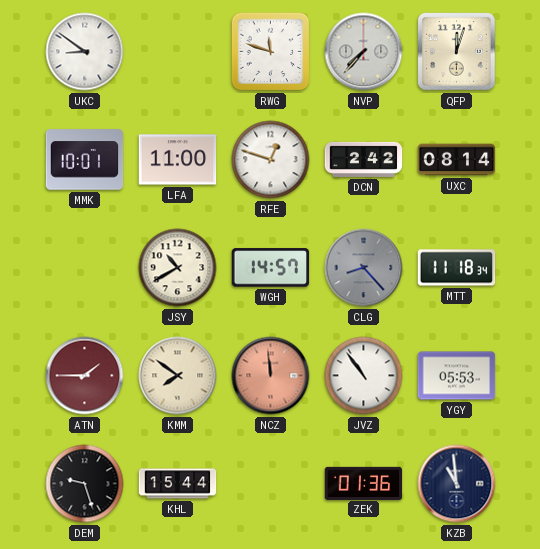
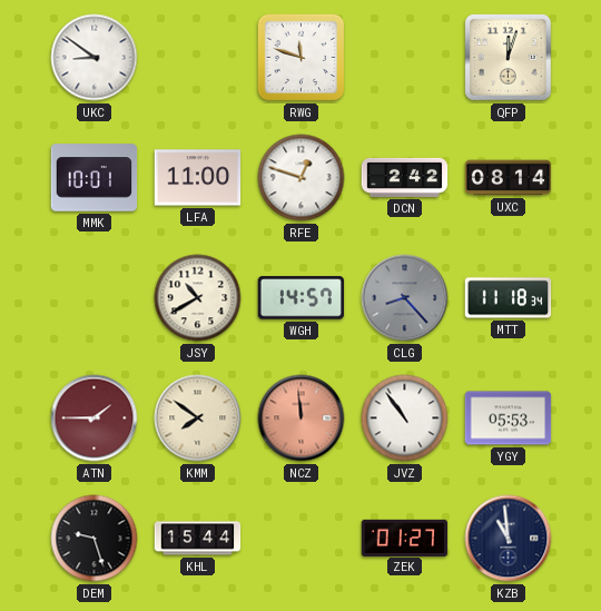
NVP: 7:37 -> none
ZEK: 01:36 -> 01:27
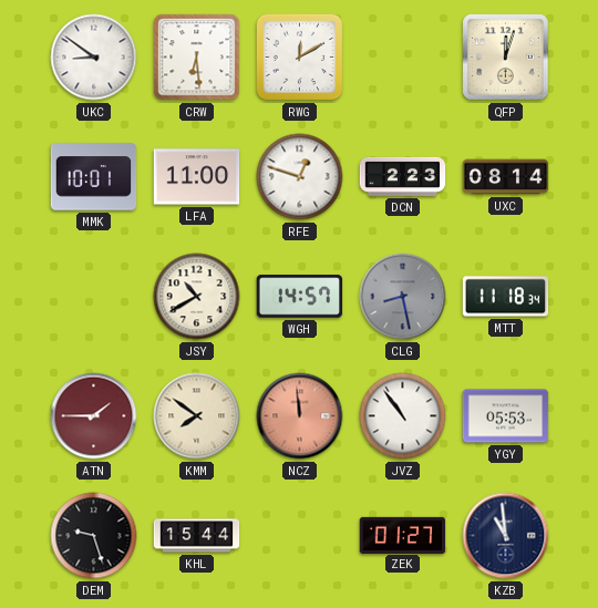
CRW: none -> 6:29
RWG: 11:48 -> 12:10
DCN: 2:42 -> 2:23
CLG: 8:23 -> 8:28
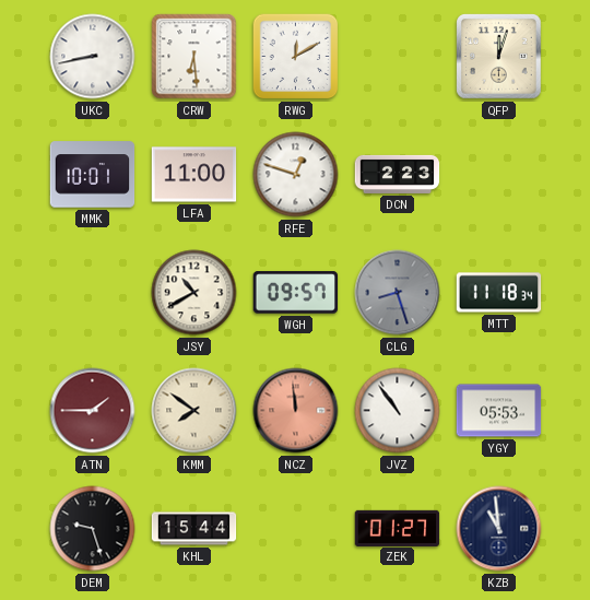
UKC: 8:51 -> 8:43
UXC: 08:14 -> none
WGH: 14:57 -> 09:57
CLG: 8:28 -> 8:27
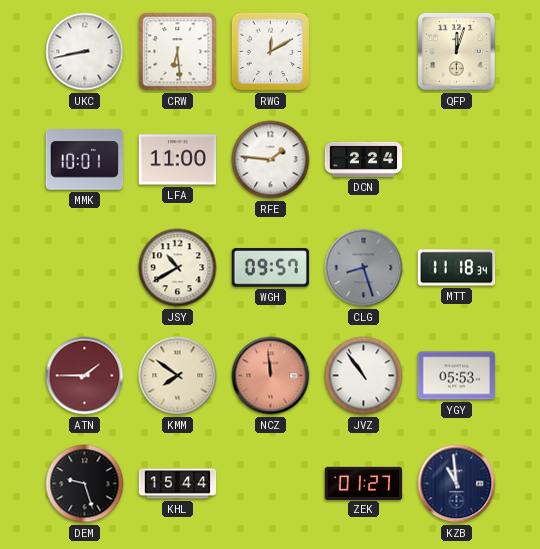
RFE: 12:48 -> 1:46
DCN: 2:23 -> 2:24
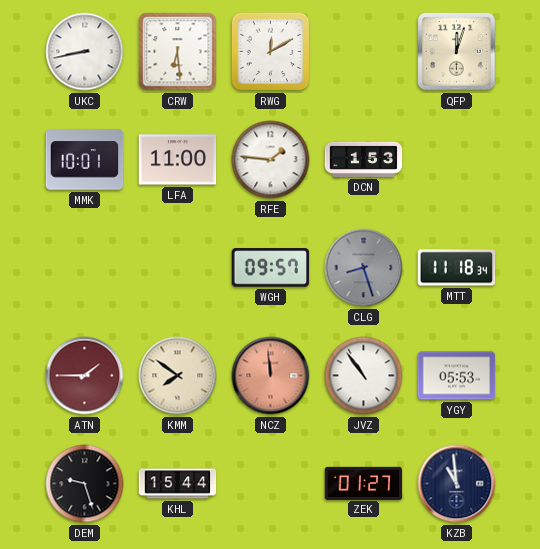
DCN: 2:24 -> 1:53
JSY: 10:40 -> none
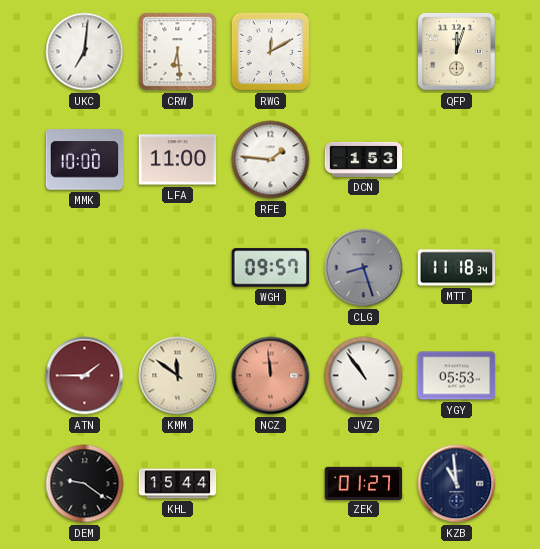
UKC: 8:43 -> 7:01
MMK: 10:01 -> 10:00
KMM: 7:51 -> 11:51
DEM: 9:27 -> 9:21
